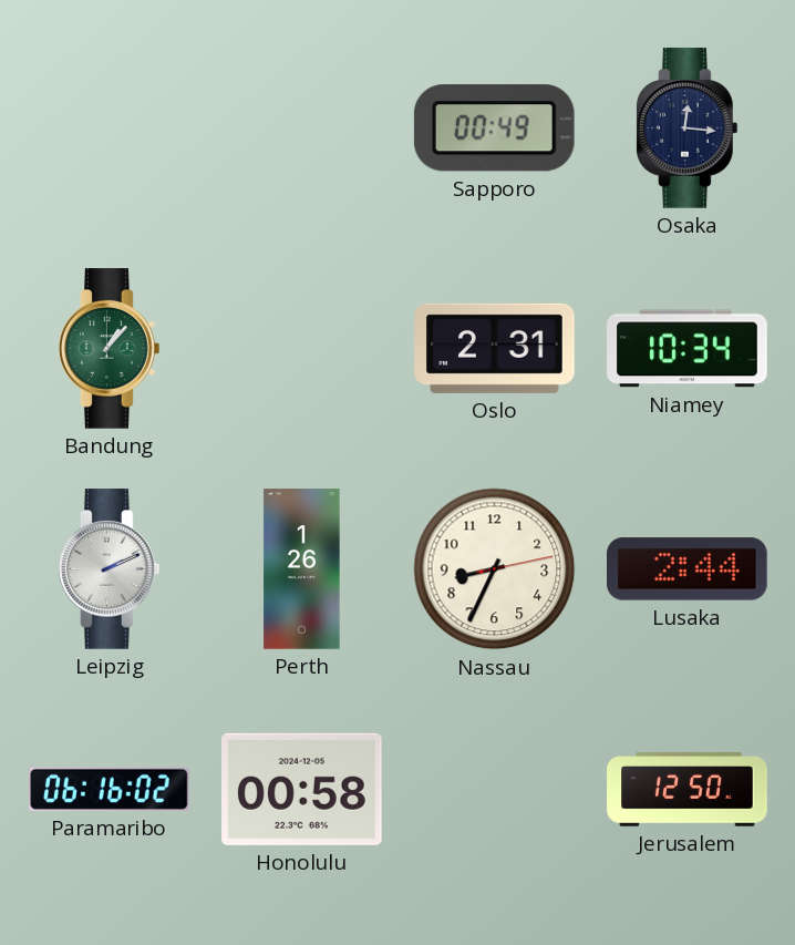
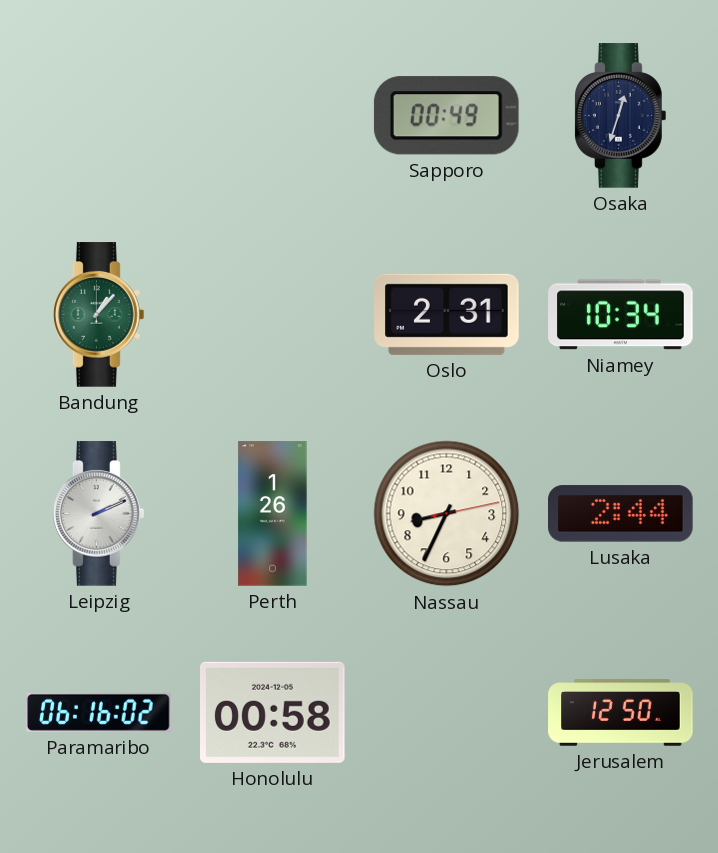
Osaka: 12:16 -> 12:33
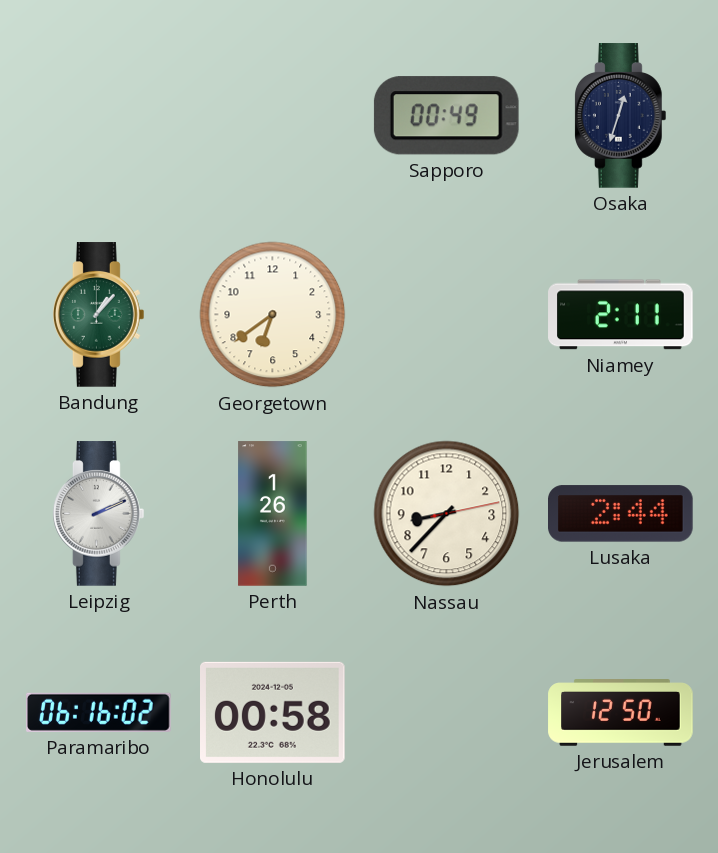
Georgetown: none -> 6:39
Oslo: 2:31 -> none
Niamey: 10:34 -> 2:11
Nassau: 8:34 -> 8:37
